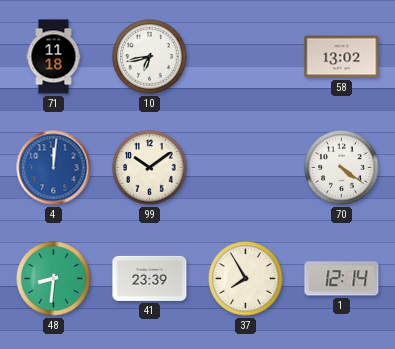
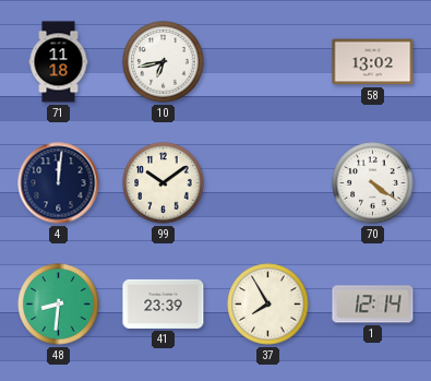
4 dial: blue -> navy
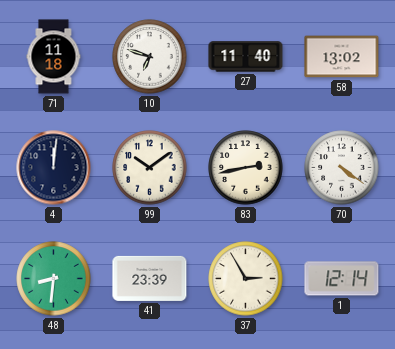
10: 6:43 -> 6:48
27: none -> 11:40
83: none -> 2:43
37: 7:55 -> 2:55
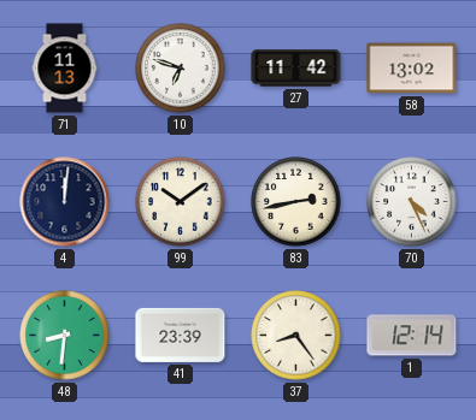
71: 11:18 -> 11:13
27: 11:40 -> 11:42
70: 4:21 -> 4:26
37: 2:55 -> 8:24
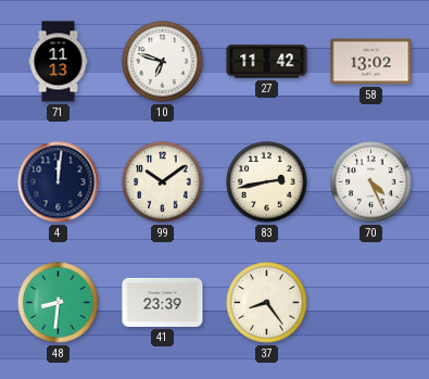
1: 12:14 -> none
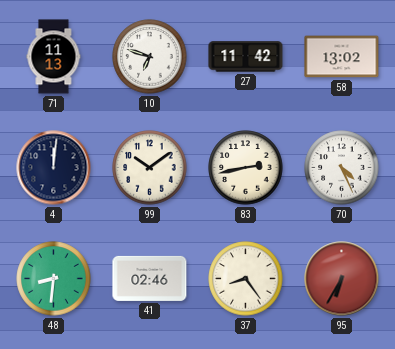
41: 23:39 -> 02:46
95: none -> 6:35
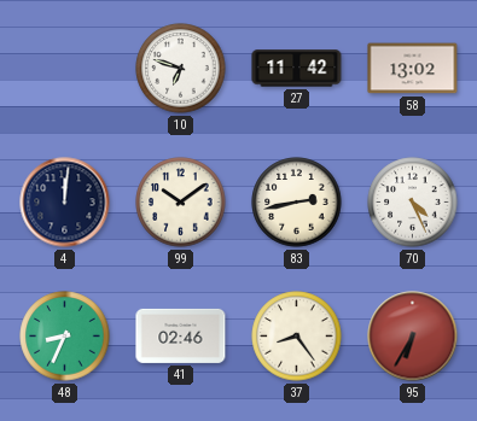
71: 11:13 -> none
48: 8:31 -> 8:34
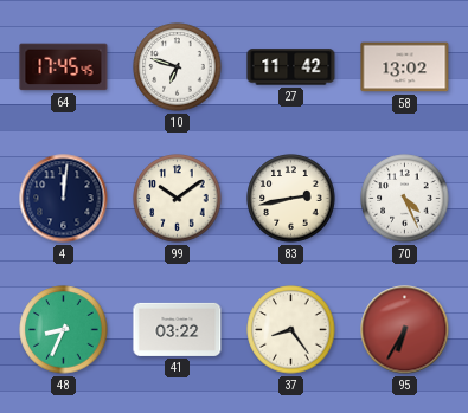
64: none -> 17:45
41: 02:46 -> 03:22
